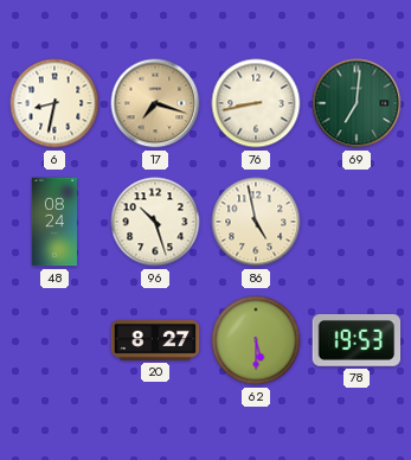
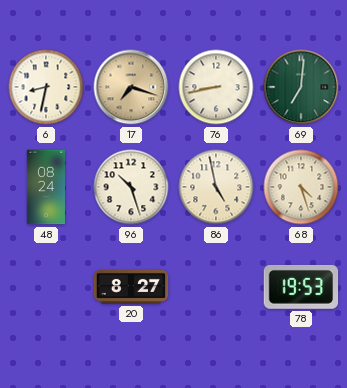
68: none -> 4:27
62: 5:30 -> none
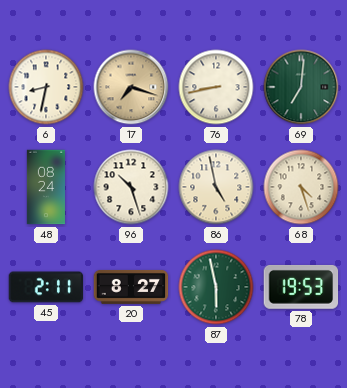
45: none -> 2:11
87: none -> 5:58
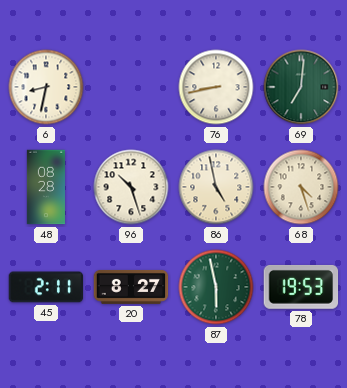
17: 7:18 -> none
48: 08:24 -> 08:28
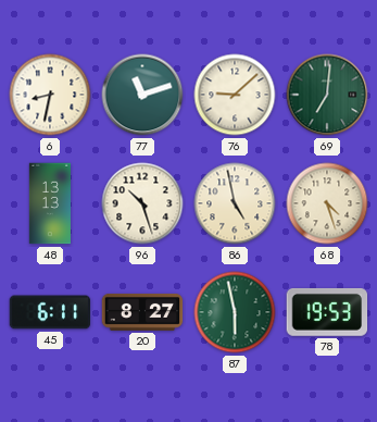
77: none -> 11:12
76: 8:43 -> 9:08
48: 08:28 -> 13:13
45: 2:11 -> 6:11
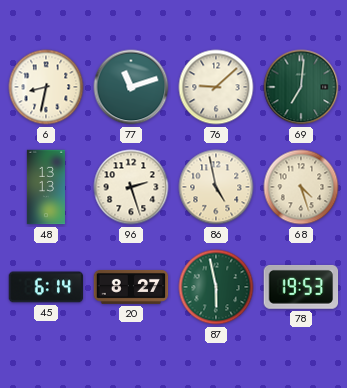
96: 10:27 -> 2:27
45: 6:11 -> 6:14
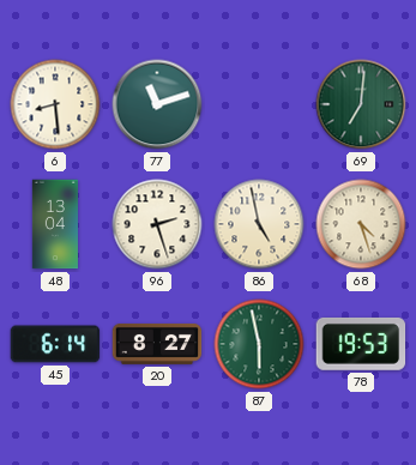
6: 8:32 -> 8:29
76: 9:08 -> none
48: 13:13 -> 13:04
